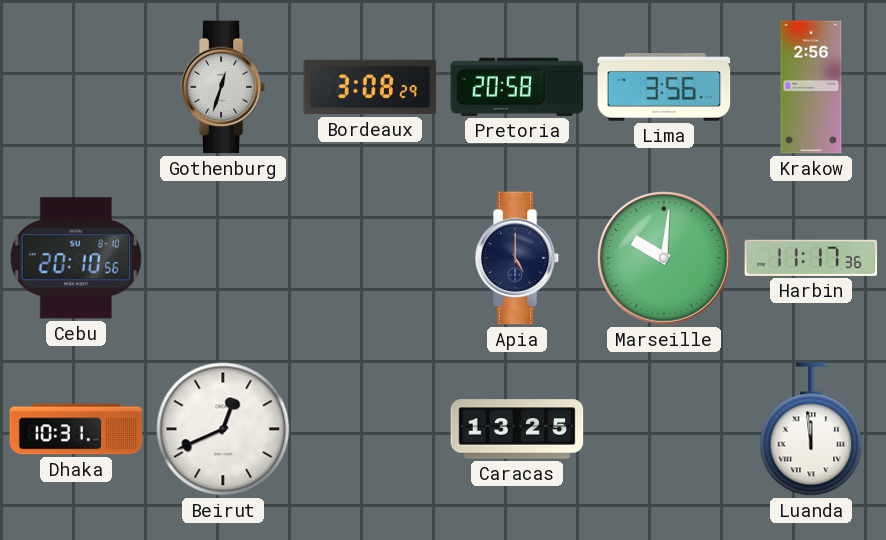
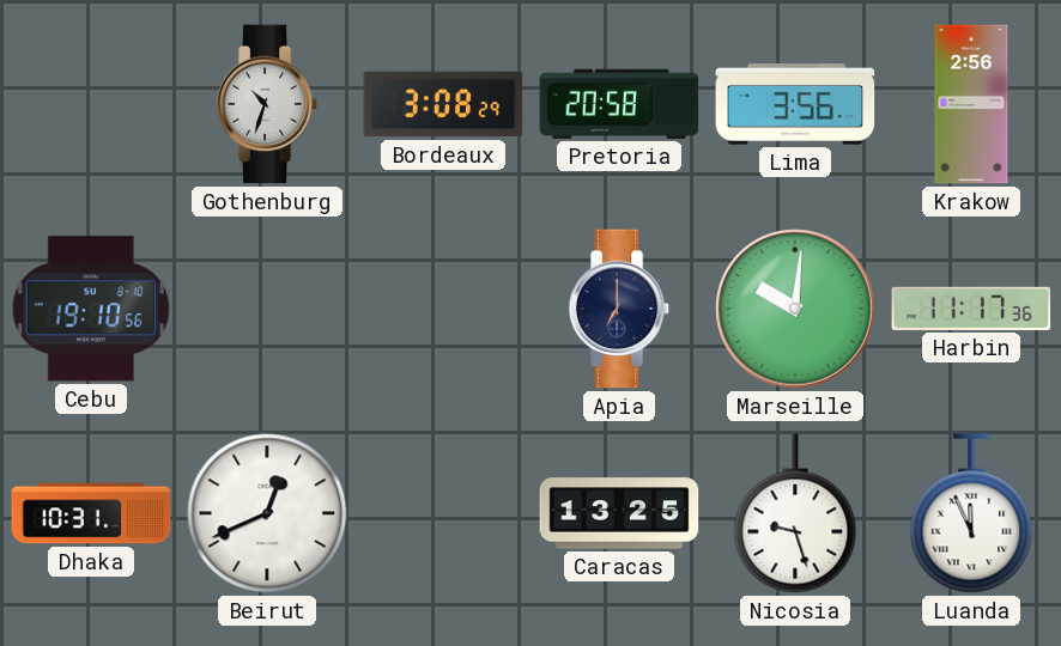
Gothenburg: 12:33 -> 10:33
Cebu: 20:10 -> 19:10
Apia: 5:00 -> 7:00
Nicosia: none -> 9:27
Luanda: 11:59 -> 11:56
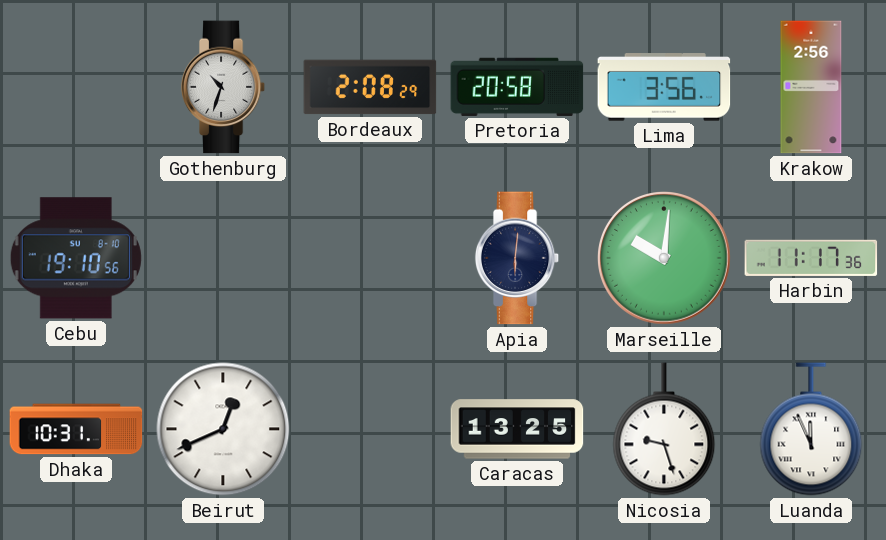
Bordeaux: 3:08 -> 2:08
Apia: 7:00 -> 6:01
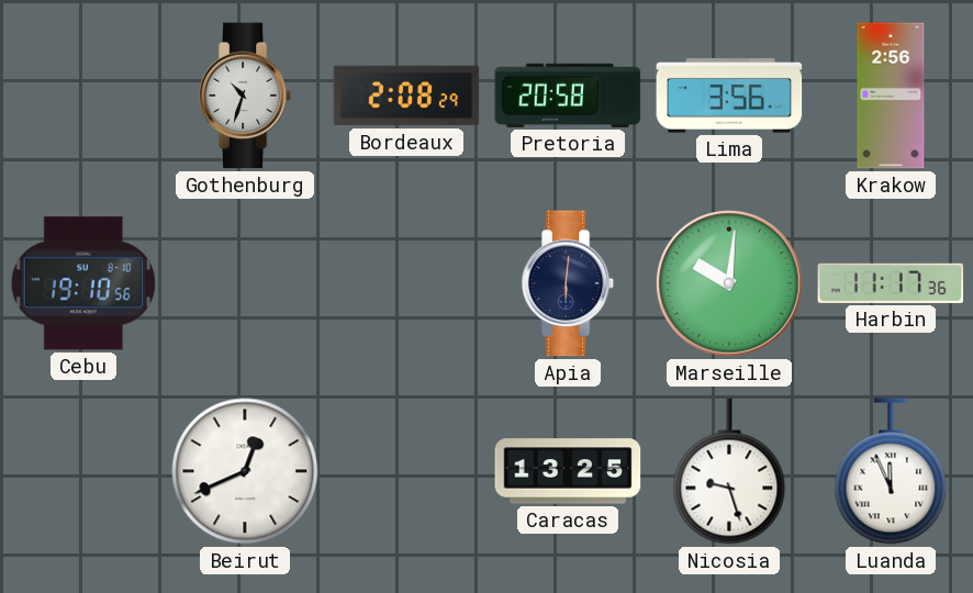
Dhaka: 10:31 -> none
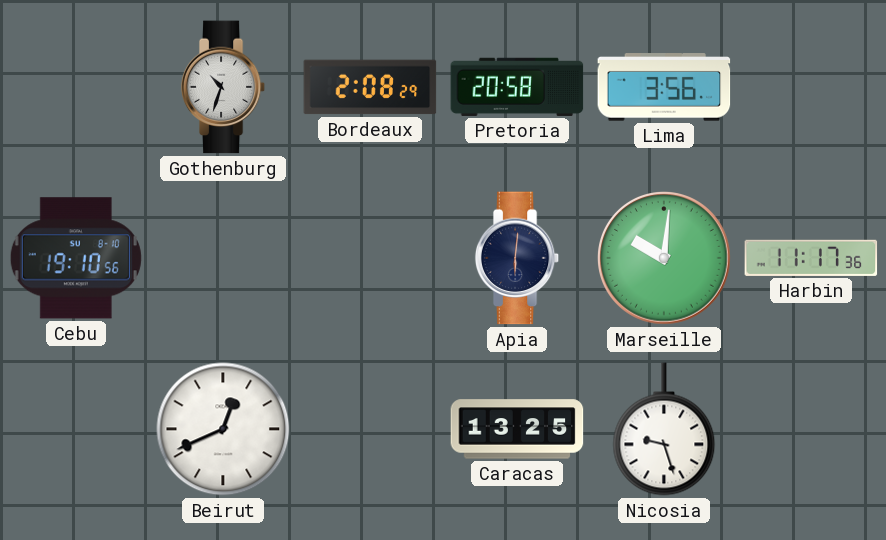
Krakow: 2:56 -> none
Luanda: 11:56 -> none
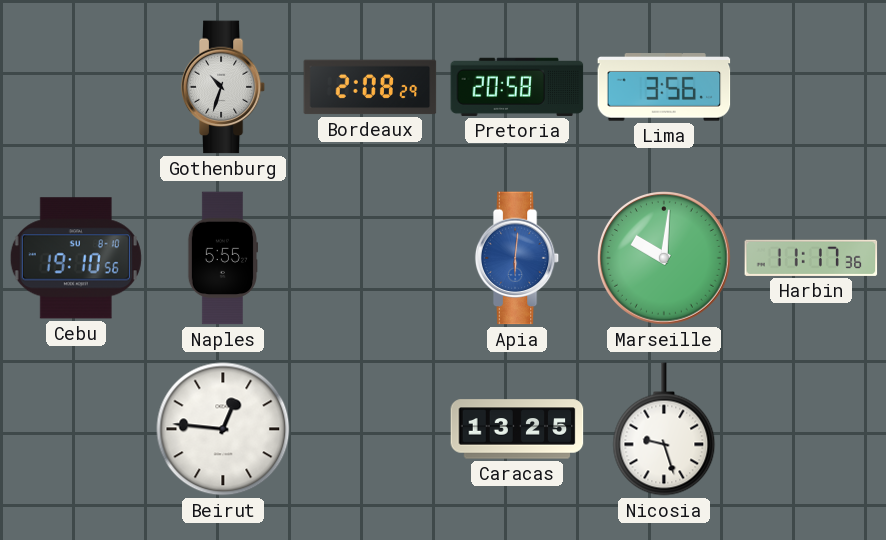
Naples: none -> 5:55
Apia dial: navy -> blue
Beirut: 12:41 -> 12:46
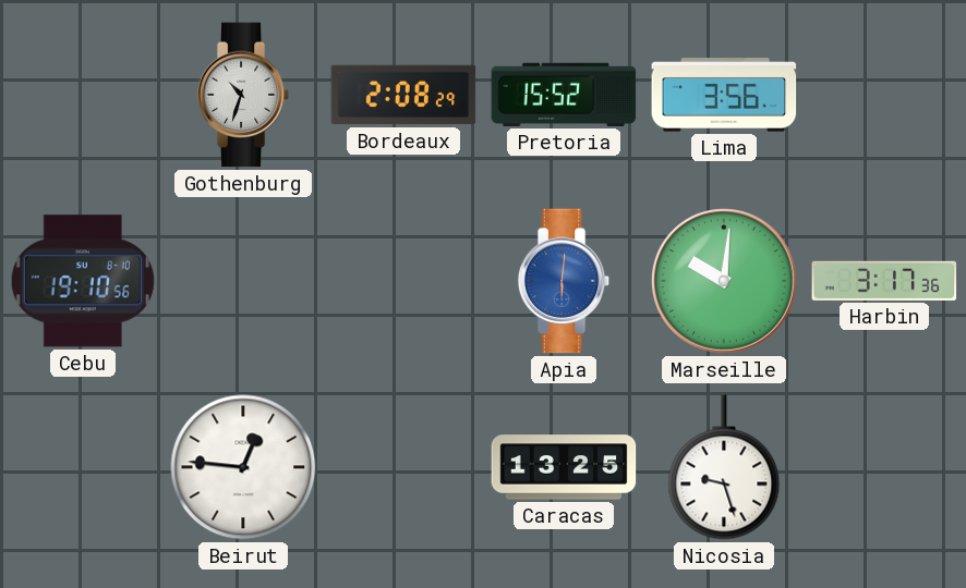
Pretoria: 20:58 -> 15:52
Naples: 5:55 -> none
Harbin: 11:17 -> 3:17
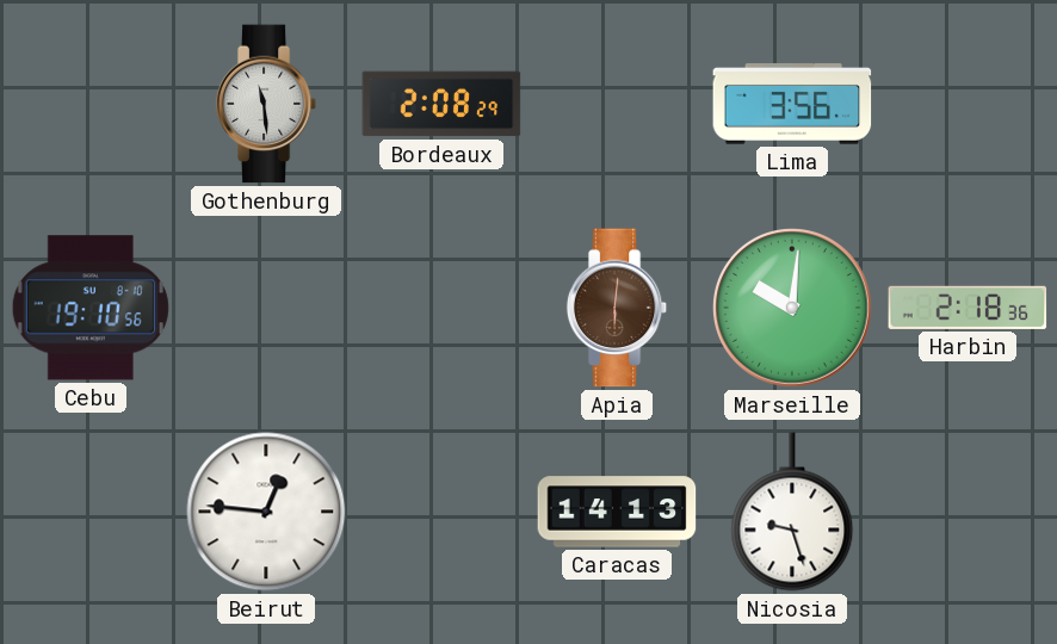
Gothenburg: 10:33 -> 11:29
Pretoria: 15:52 -> none
Apia dial: blue -> brown
Harbin: 3:17 -> 2:18
Caracas: 13:25 -> 14:13
